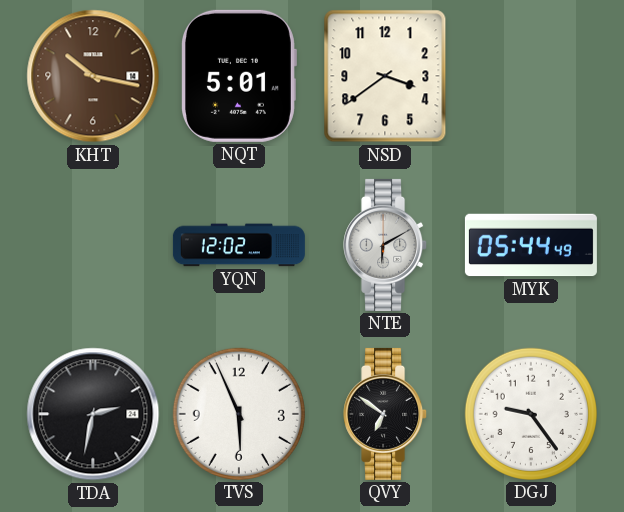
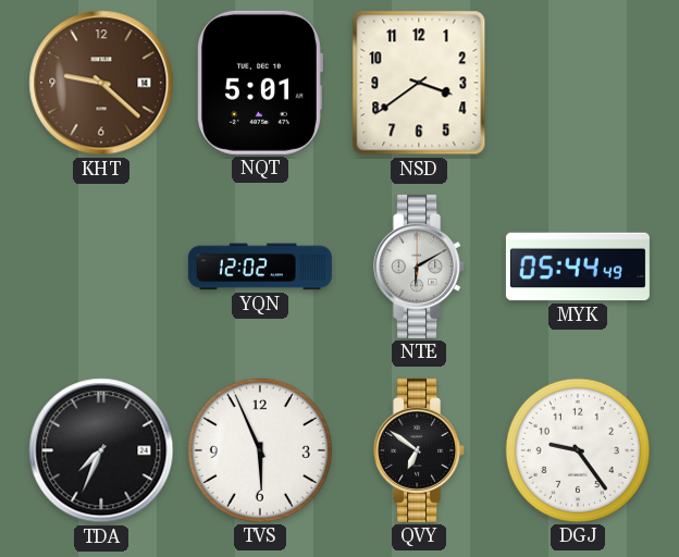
KHT: 10:17 -> 9:22
TDA: 2:32 -> 7:34
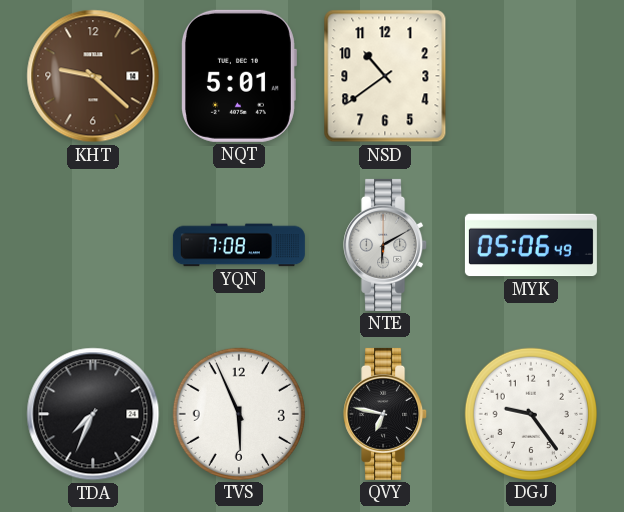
NSD: 3:39 -> 10:39
YQN: 12:02 -> 7:08
MYK: 05:44 -> 05:06
QVY: 6:51 -> 6:47
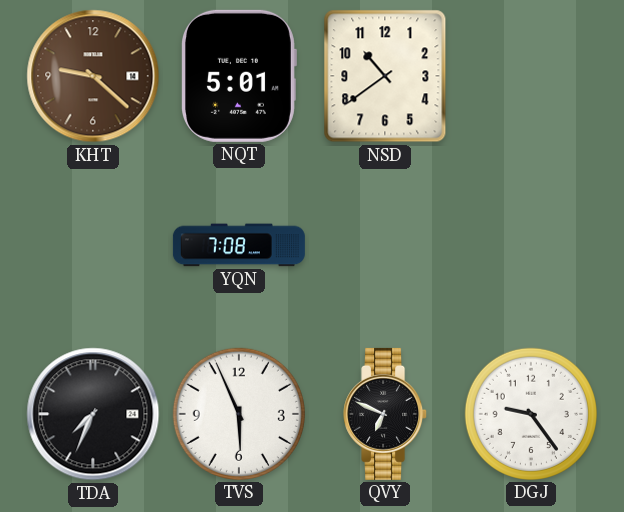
NTE: 6:10 -> none
MYK: 05:06 -> none
QVY: 6:47 -> 6:49
